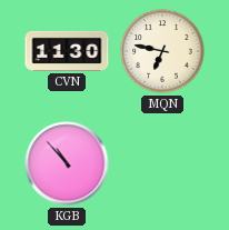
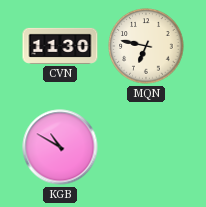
KGB: 10:53 -> 10:50
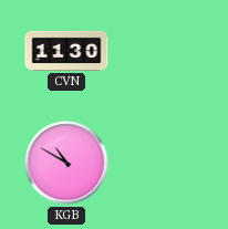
MQN: 6:47 -> none
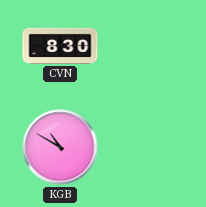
CVN: 11:30 -> 8:30
